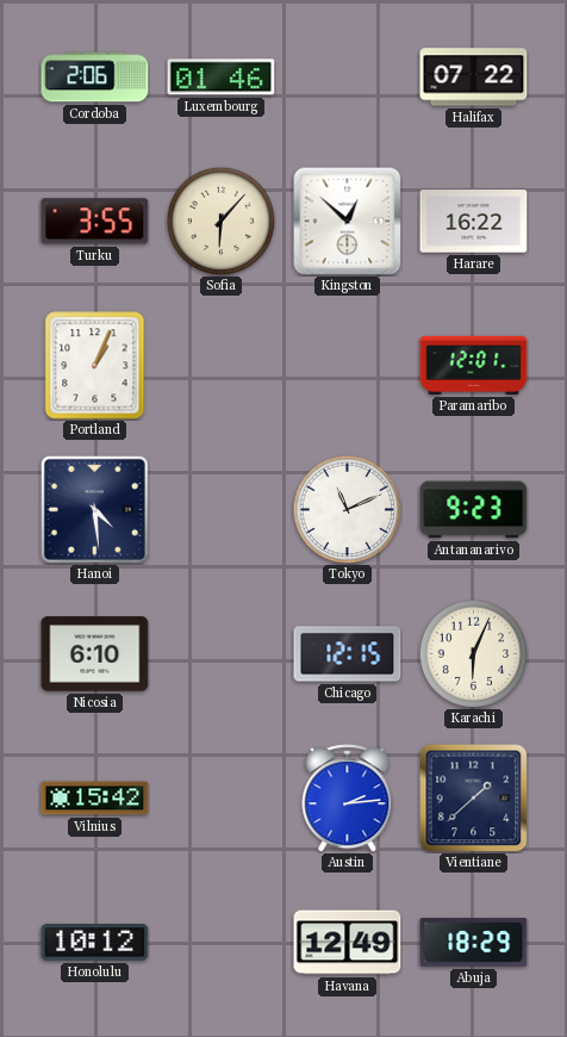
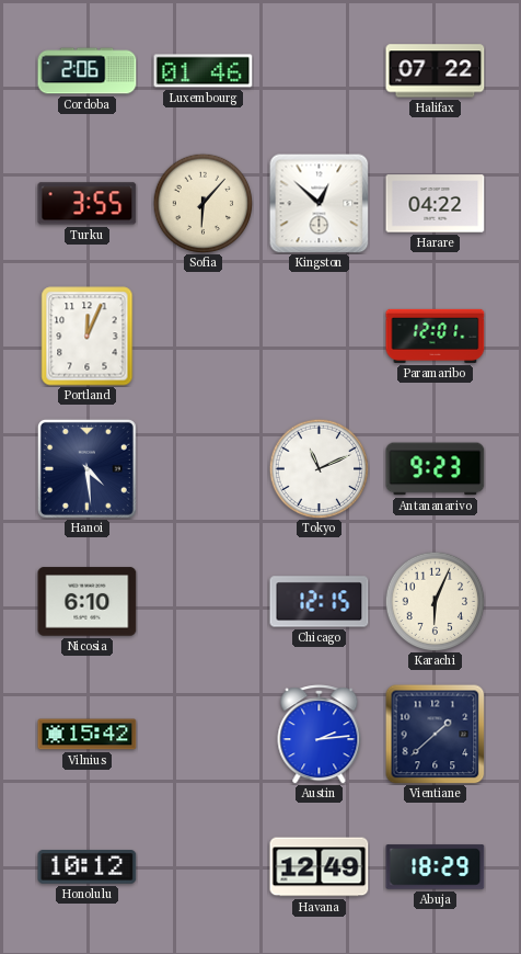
Harare: 16:22 -> 04:22
Portland: 1:04 -> 12:04
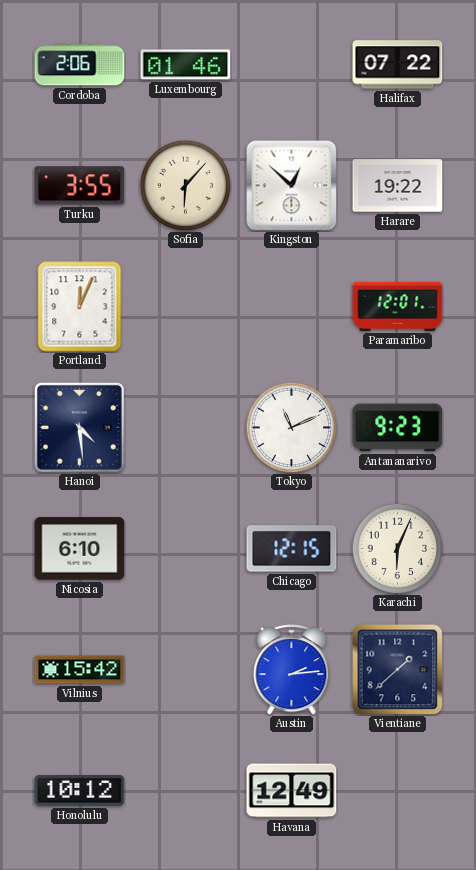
Harare: 04:22 -> 19:22
Abuja: 18:29 -> none
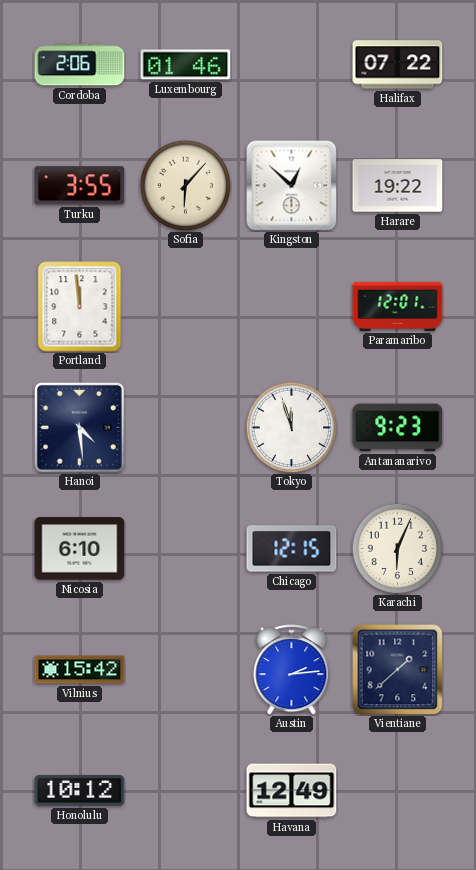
Portland: 12:04 -> 11:59
Tokyo: 11:11 -> 11:57
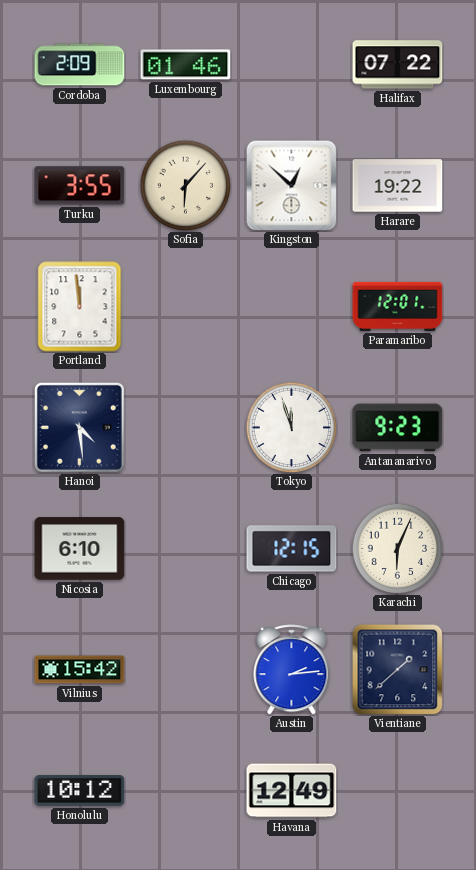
Cordoba: 2:06 -> 2:09
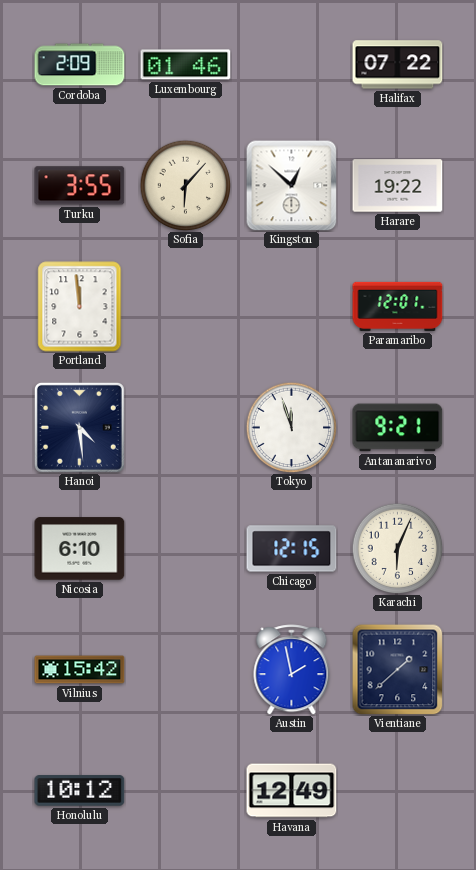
Antananarivo: 9:23 -> 9:21
Austin: 2:14 -> 1:58
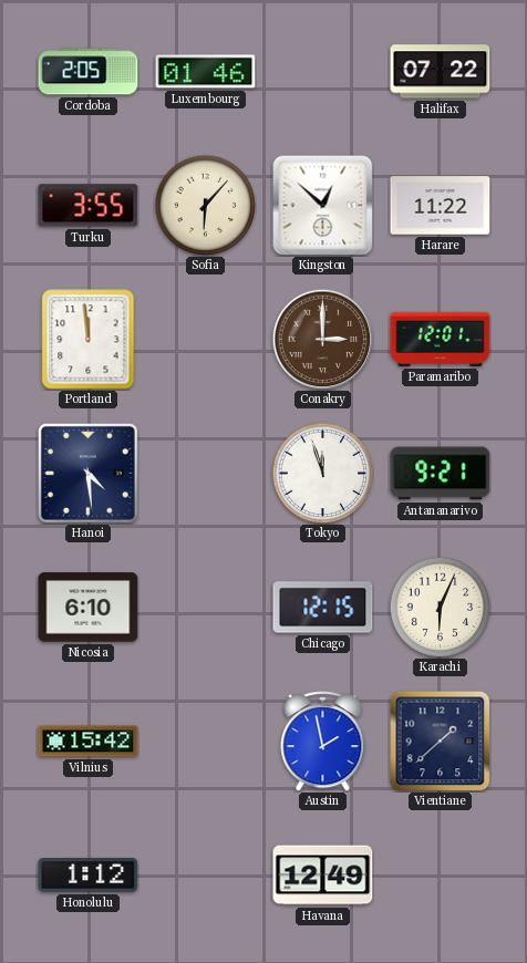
Cordoba: 2:09 -> 2:05
Harare: 19:22 -> 11:22
Conakry: none -> 3:00
Honolulu: 10:12 -> 1:12
